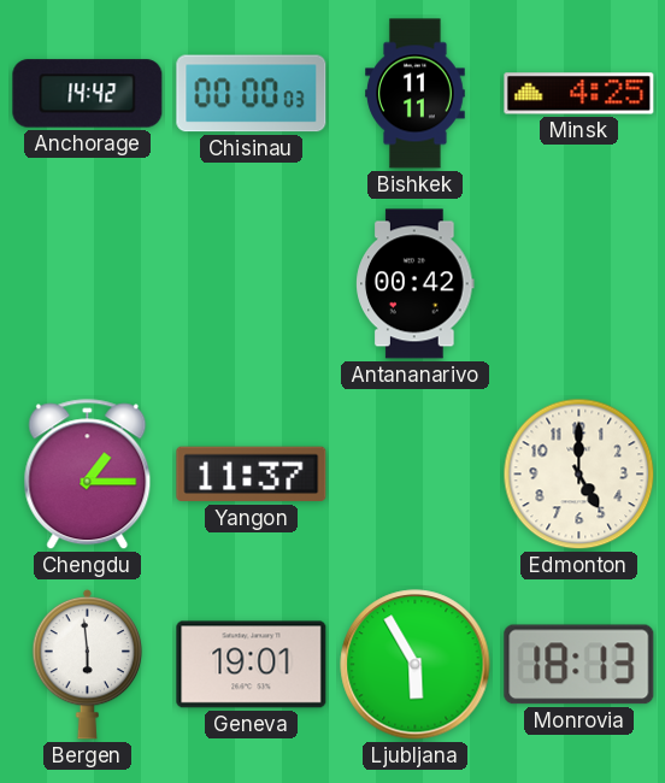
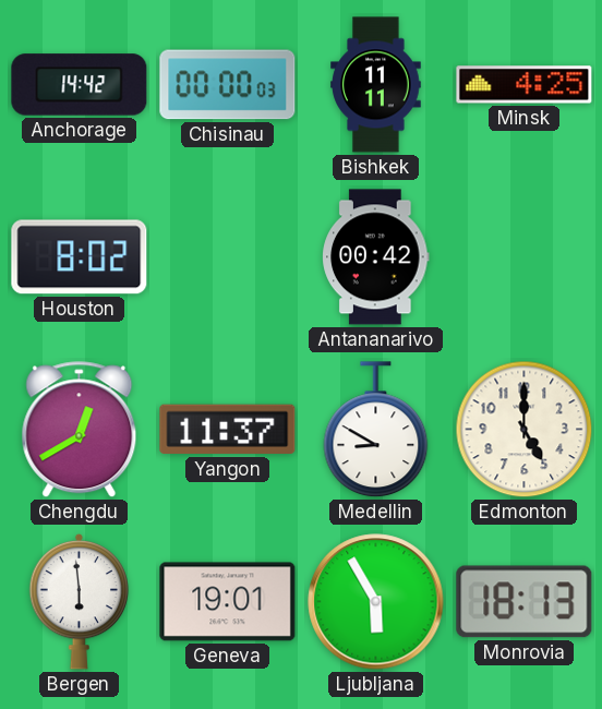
Houston: none -> 8:02
Chengdu: 1:15 -> 12:40
Medellin: none -> 8:50
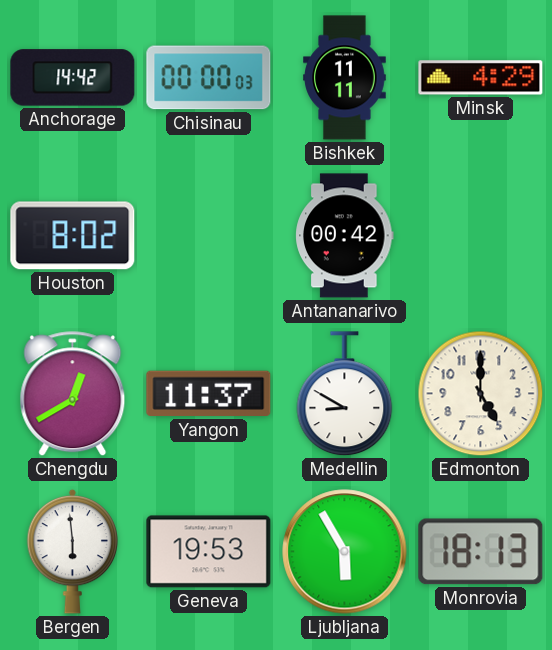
Minsk: 4:25 -> 4:29
Geneva: 19:01 -> 19:53
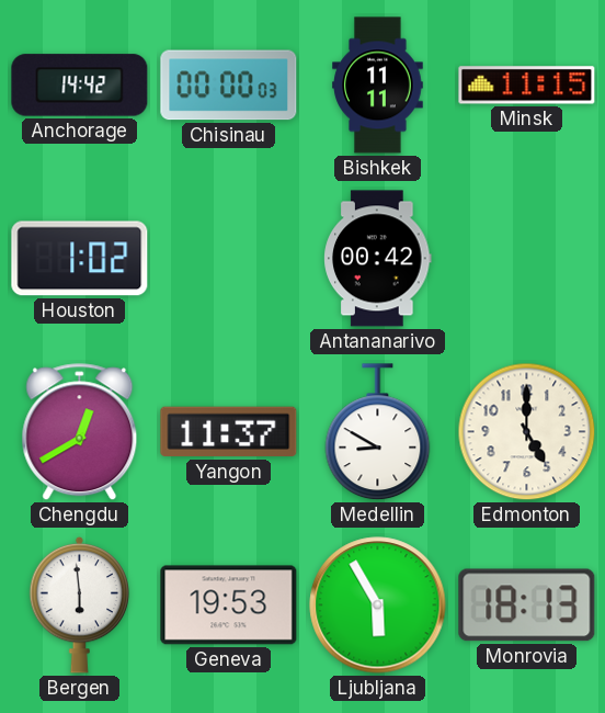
Minsk: 4:29 -> 11:15
Houston: 8:02 -> 1:02
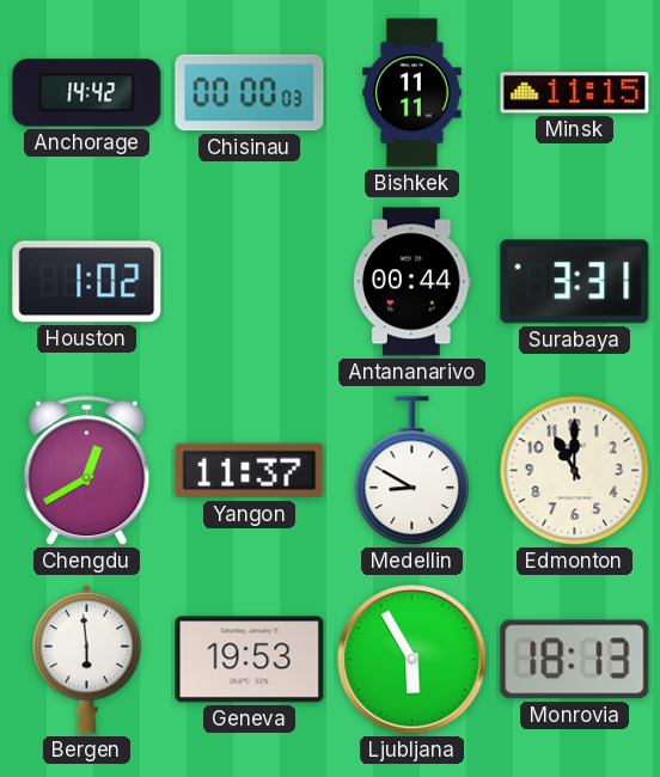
Antananarivo: 00:42 -> 00:44
Surabaya: none -> 3:31
Edmonton: 5:00 -> 11:00
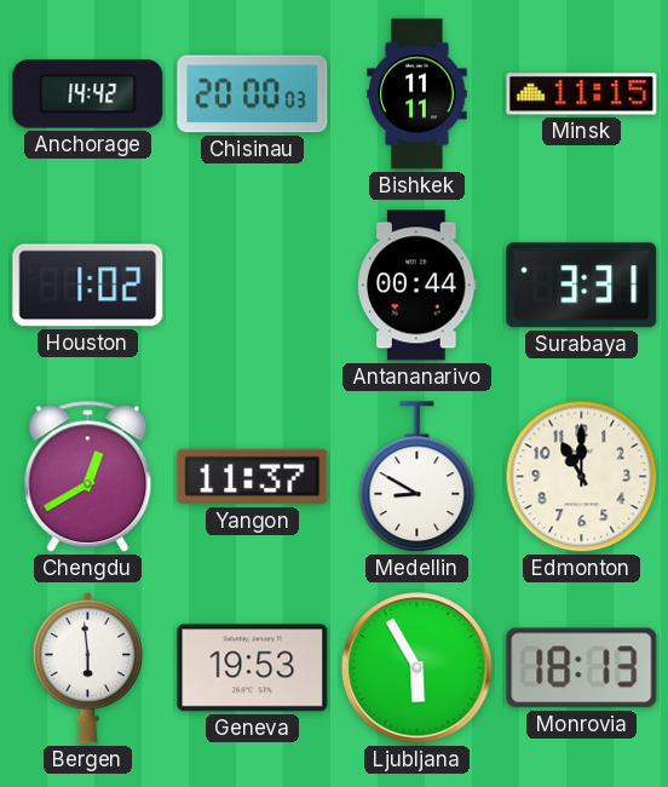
Chisinau: 00:00 -> 20:00
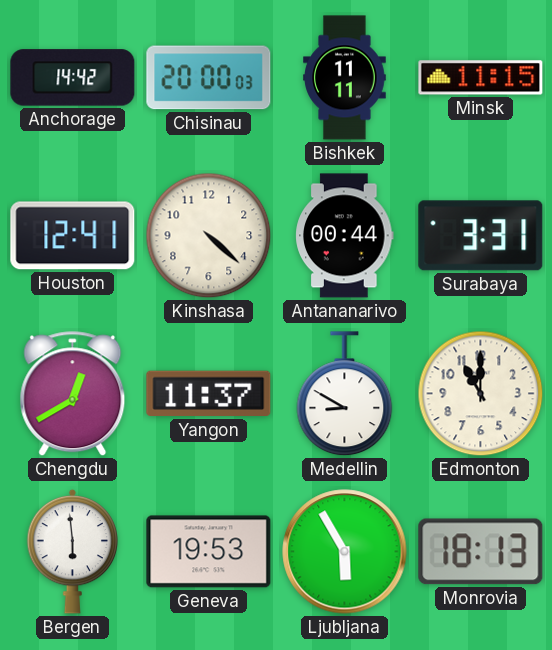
Houston: 1:02 -> 12:41
Kinshasa: none -> 4:22
